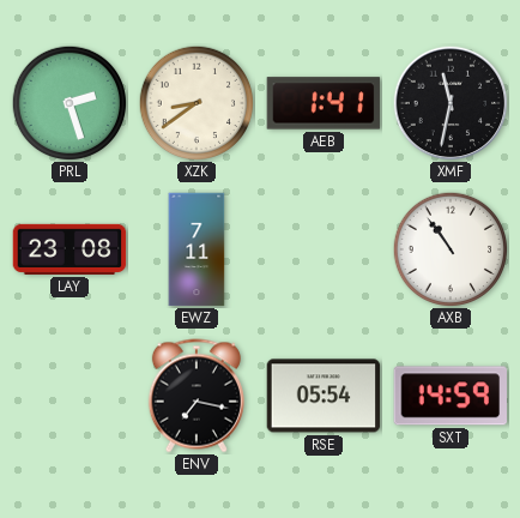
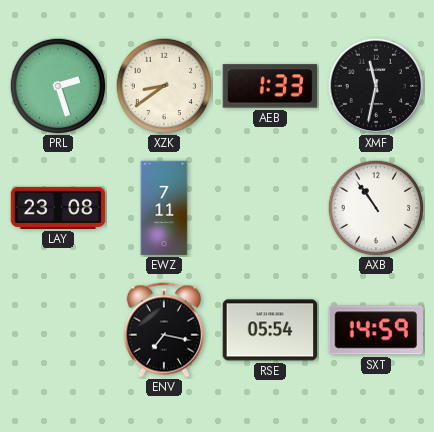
AEB: 1:41 -> 1:33
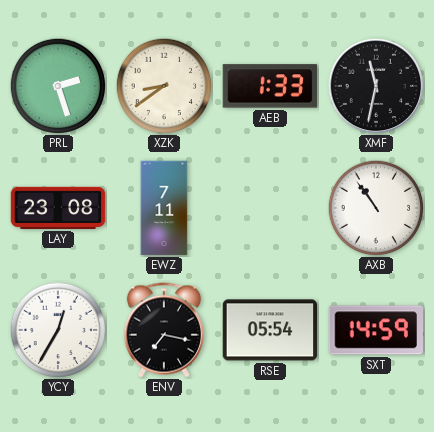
YCY: none -> 12:35
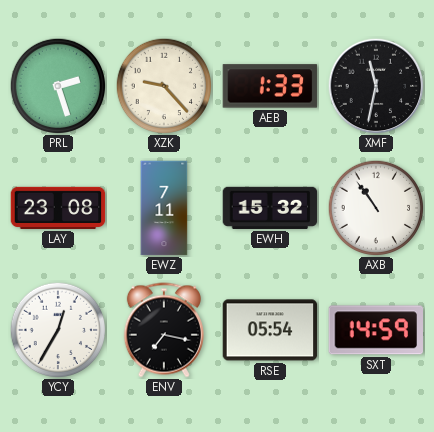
XZK: 8:39 -> 9:23
EWH: none -> 15:32
